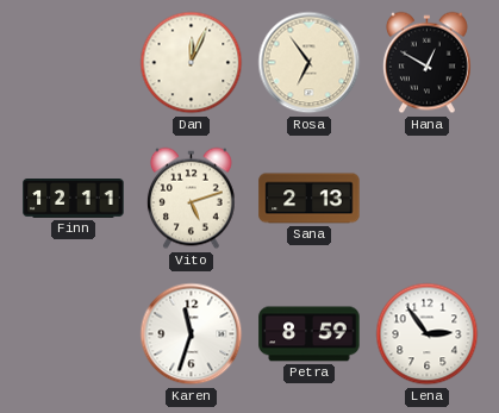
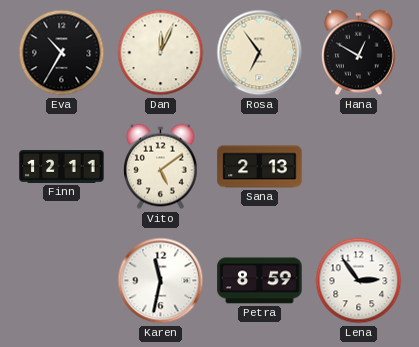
Eva: none -> 10:35
Vito: 5:12 -> 5:09
Karen: 11:33 -> 11:32
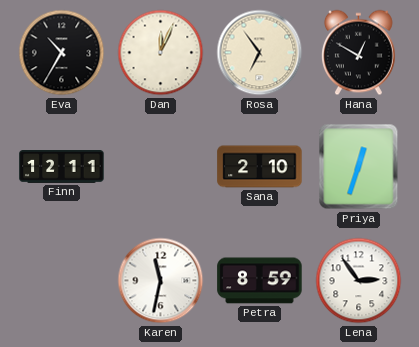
Vito: 5:09 -> none
Sana: 2:13 -> 2:10
Priya: none -> 12:33
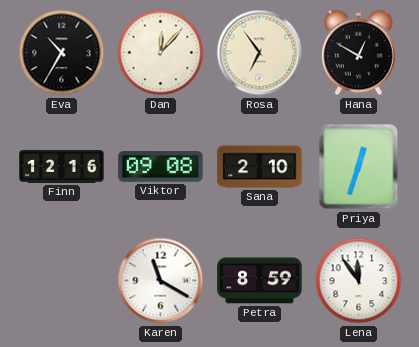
Dan: 12:04 -> 12:07
Finn: 12:11 -> 12:16
Viktor: none -> 09:08
Karen: 11:32 -> 11:20
Lena: 2:54 -> 11:54
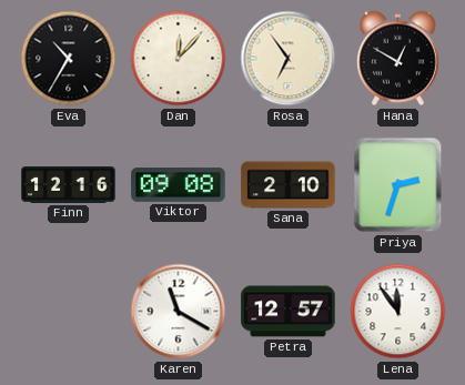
Priya: 12:33 -> 2:33
Petra: 8:59 -> 12:57
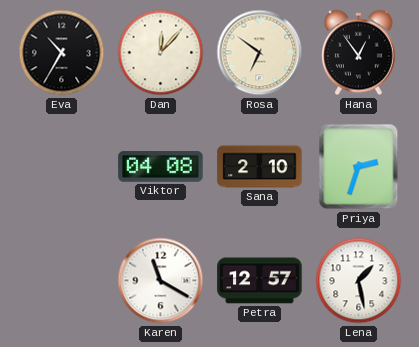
Rosa: 6:54 -> 6:51
Hana: 12:50 -> 12:54
Finn: 12:16 -> none
Viktor: 09:08 -> 04:08
Lena: 11:54 -> 1:28
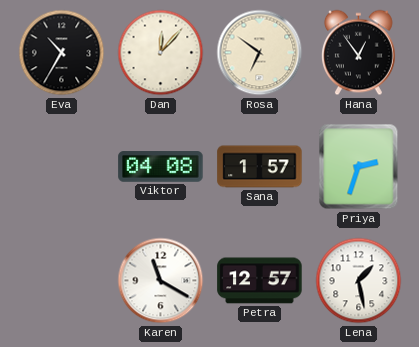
Sana: 2:10 -> 1:57
